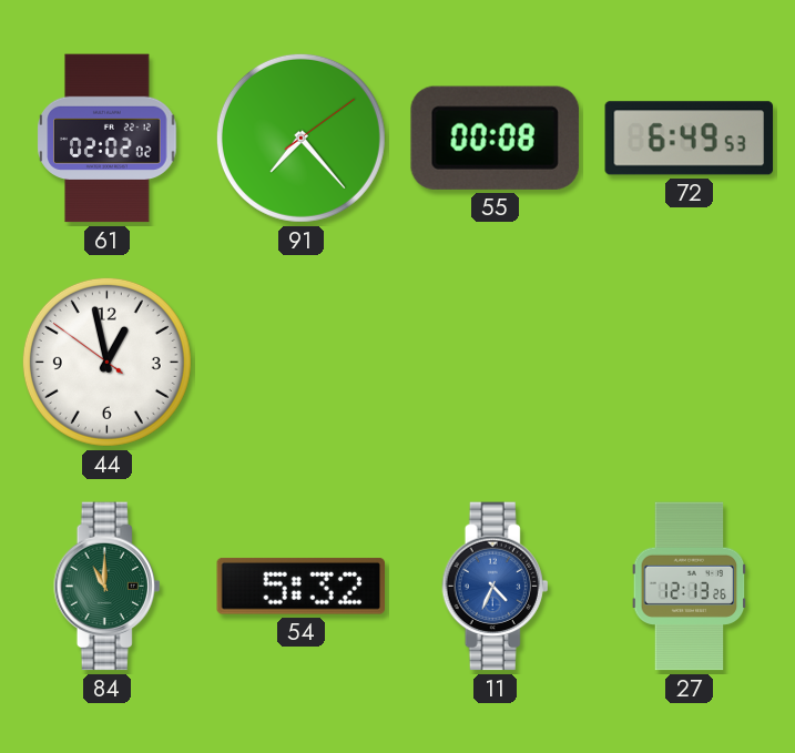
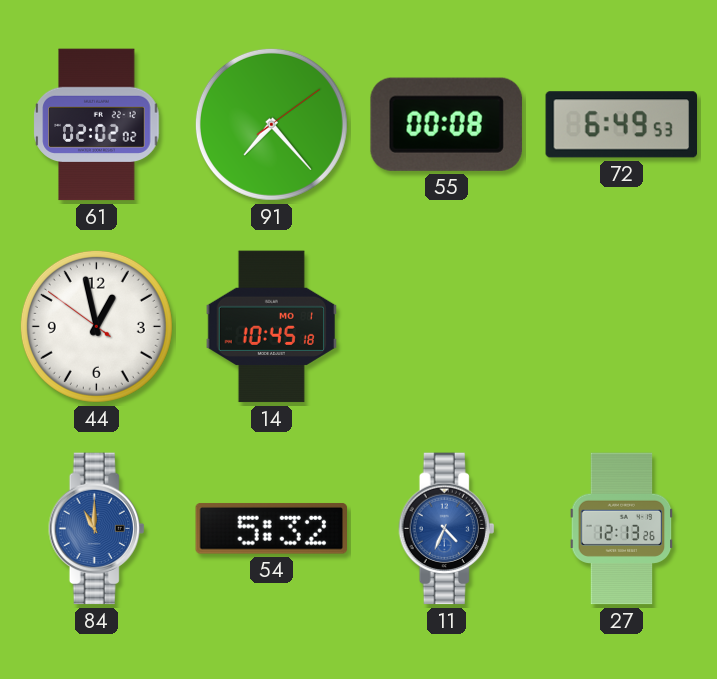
14: none -> 10:45
84 dial: green -> blue
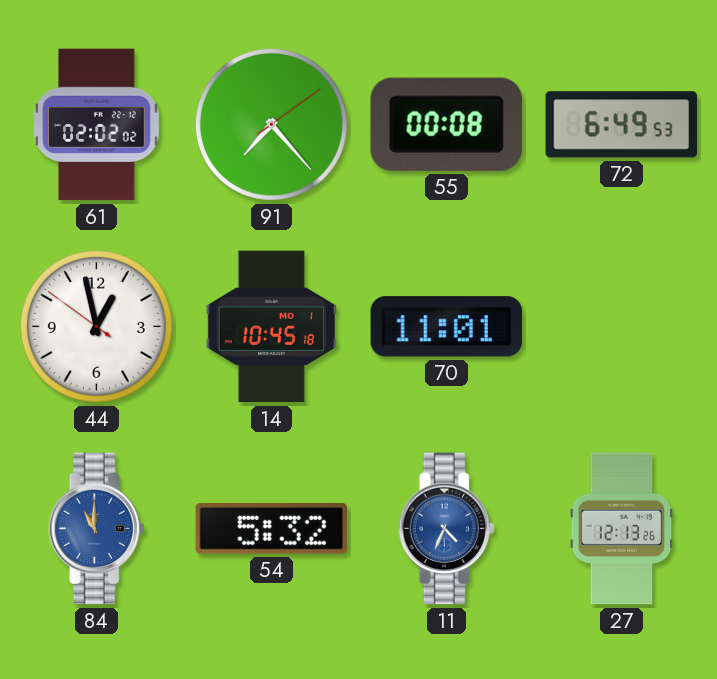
70: none -> 11:01
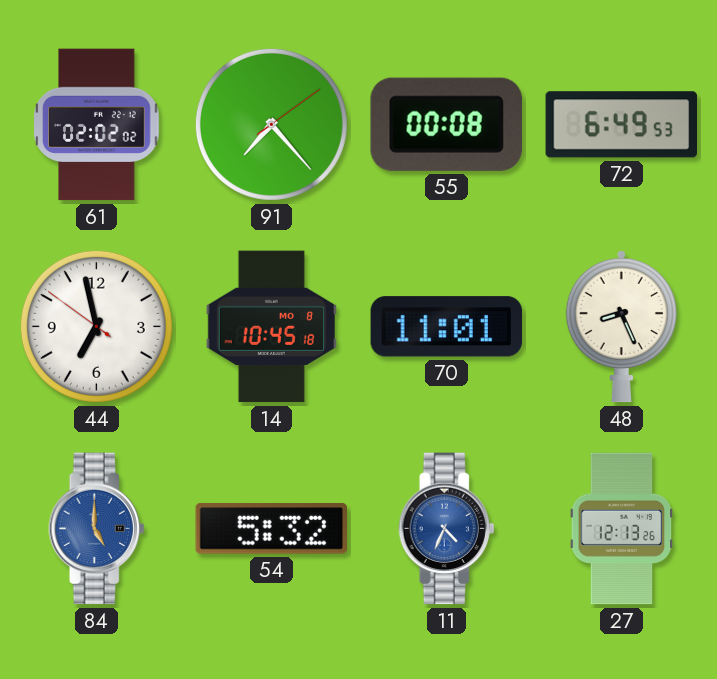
44: 12:57 -> 6:57
14 date: MO 1 -> MO 8
48: none -> 8:26
84: 11:00 -> 5:00
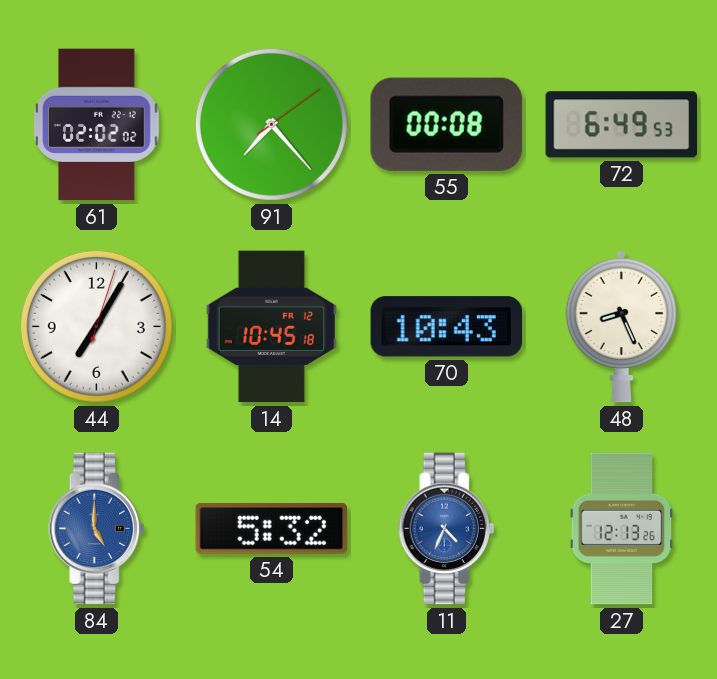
44: 6:57 -> 7:05
14 date: MO 8 -> FR 12
70: 11:01 -> 10:43
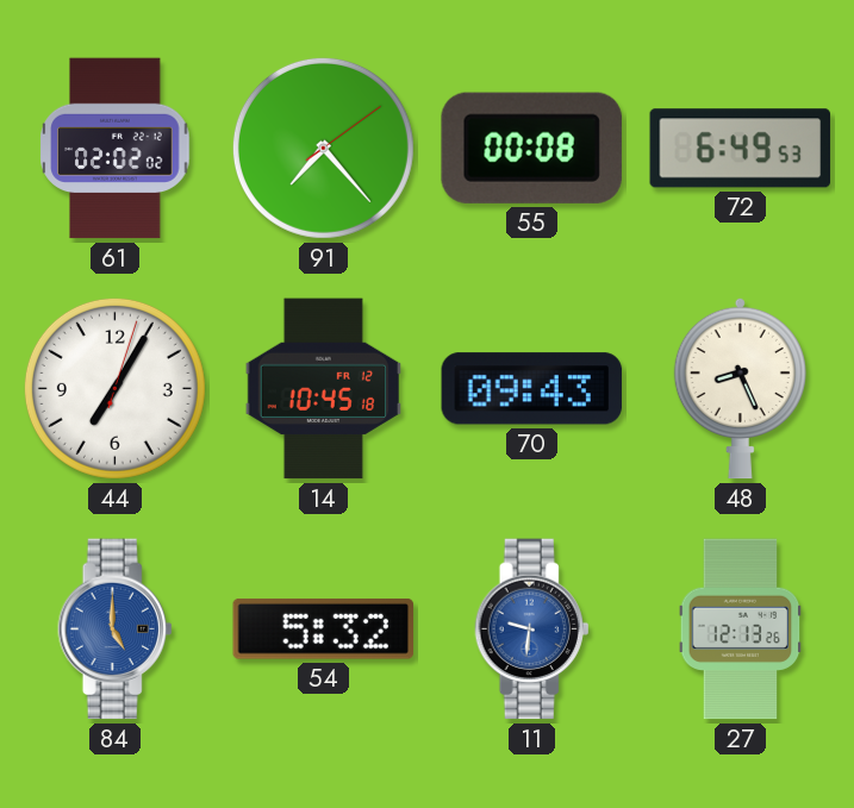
70: 10:43 -> 09:43
11: 4:34 -> 9:31
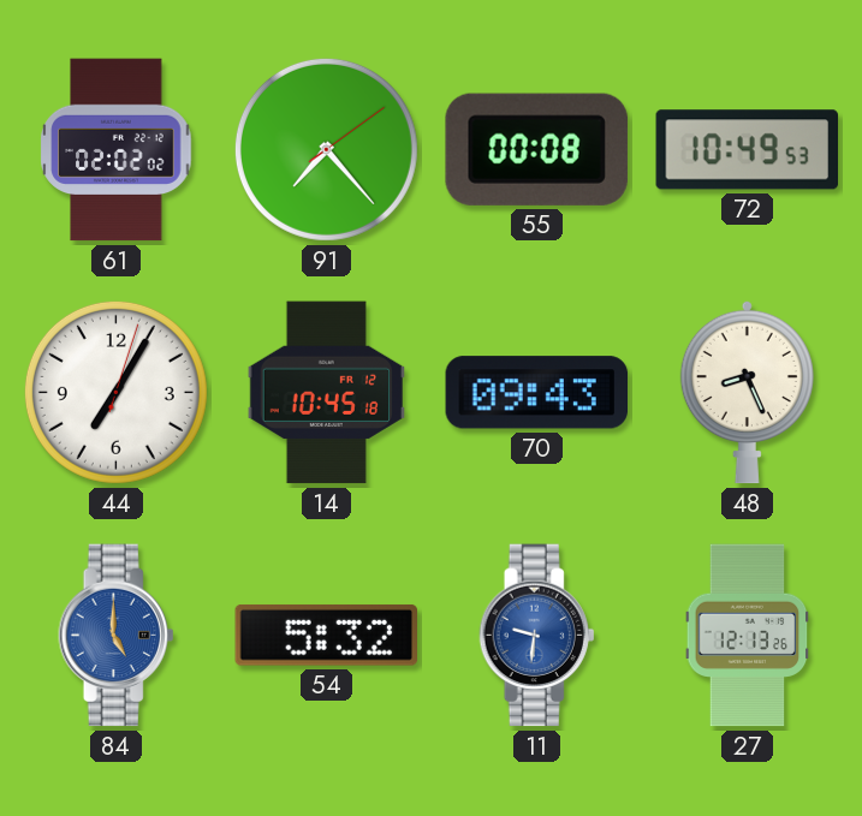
72: 6:49 -> 10:49
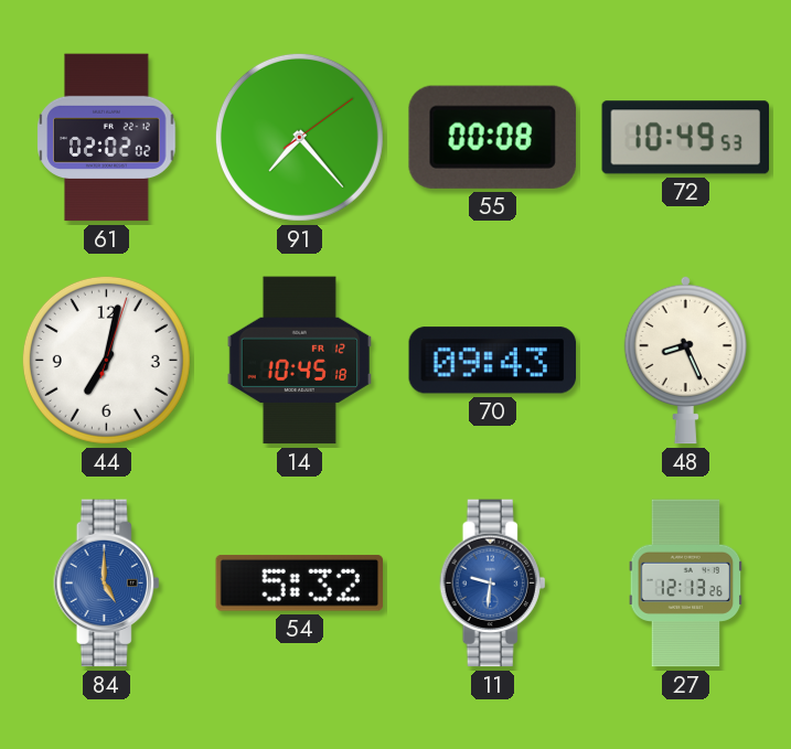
44: 7:05 -> 7:02
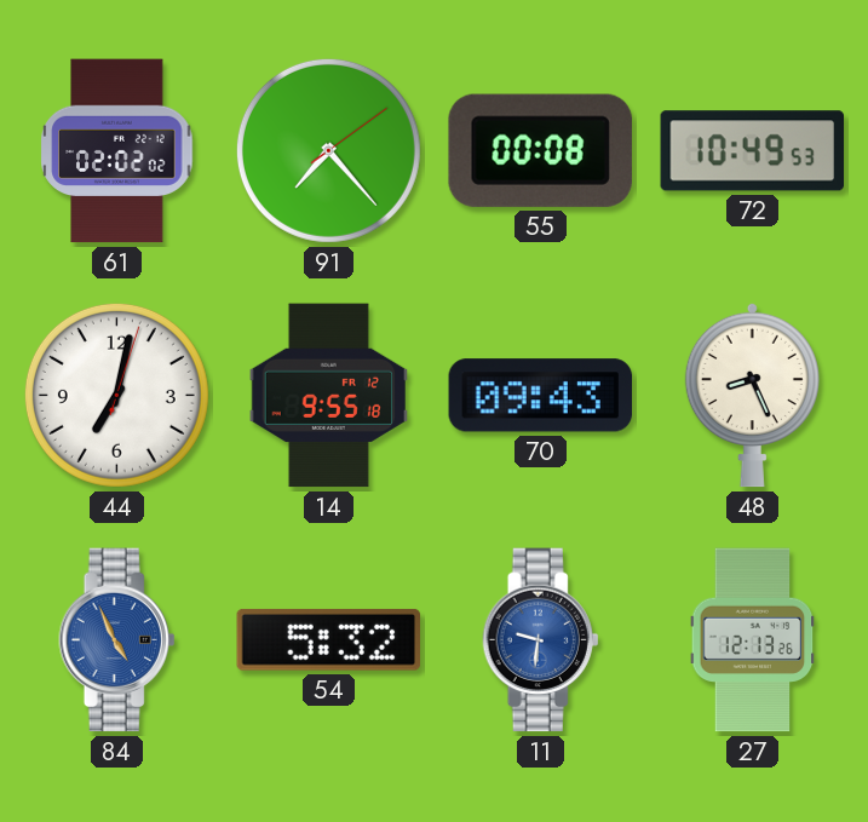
14: 10:45 -> 9:55
84: 5:00 -> 4:56
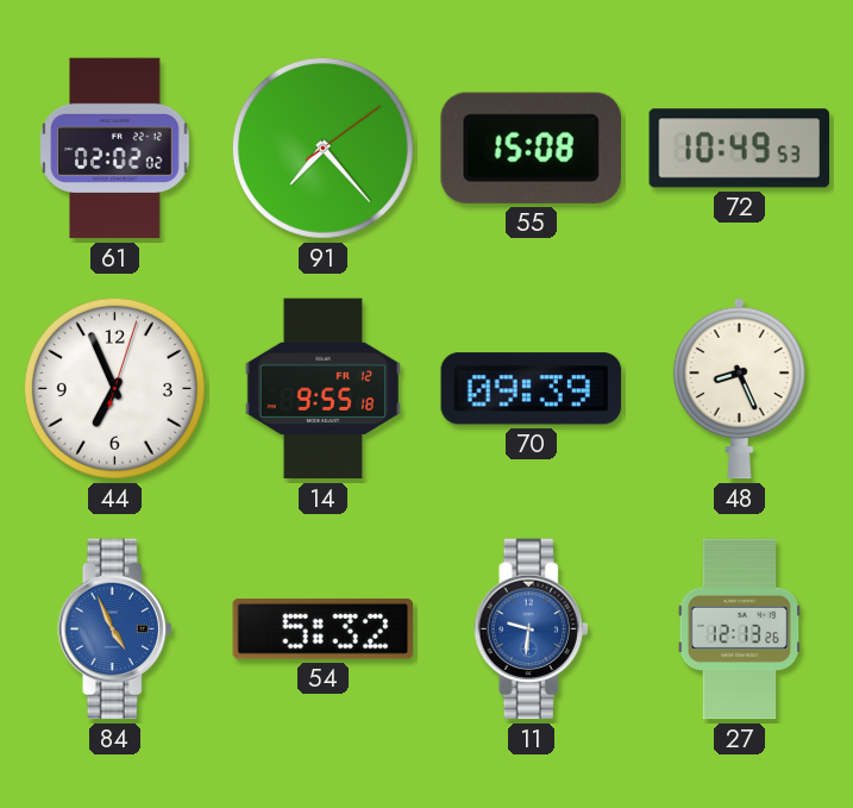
55: 00:08 -> 15:08
44: 7:02 -> 6:56
70: 09:43 -> 09:39
